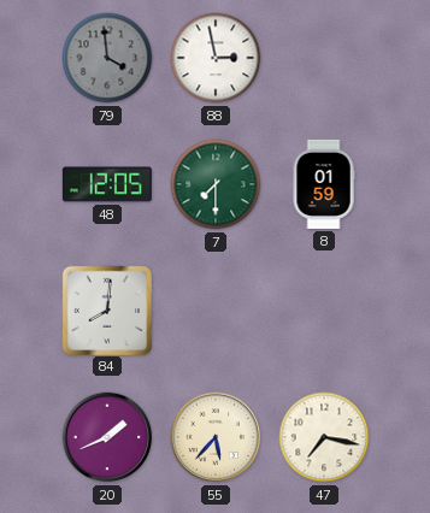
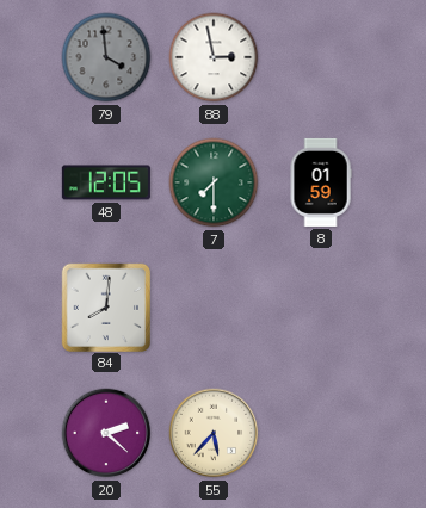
20: 1:41 -> 2:22
47: 7:17 -> none
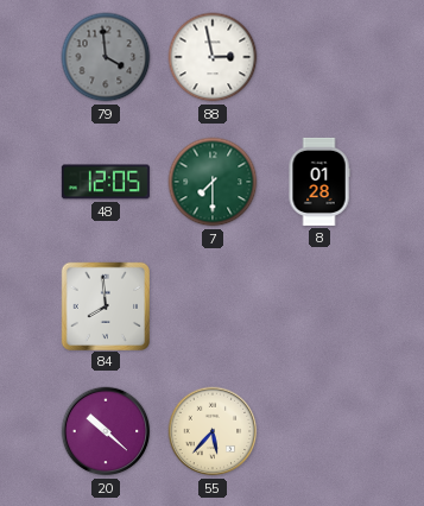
8: 01:59 -> 01:28
84: 8:01 -> 7:59
20: 2:22 -> 10:22
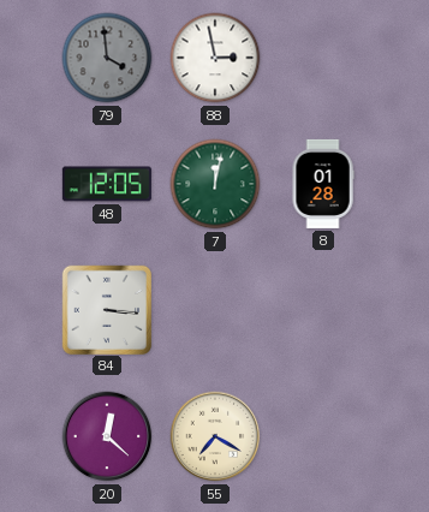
7: 7:30 -> 12:02
84: 7:59 -> 3:16
20: 10:22 -> 12:22
55: 5:37 -> 7:20
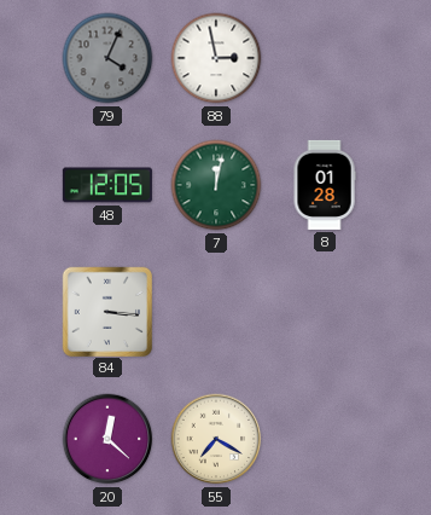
79: 3:59 -> 4:04
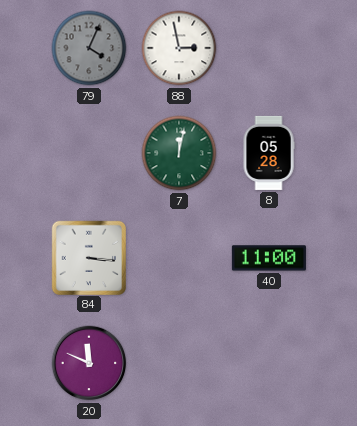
48: 12:05 -> none
8: 01:28 -> 05:28
40: none -> 11:00
20: 12:22 -> 11:49
55: 7:20 -> none
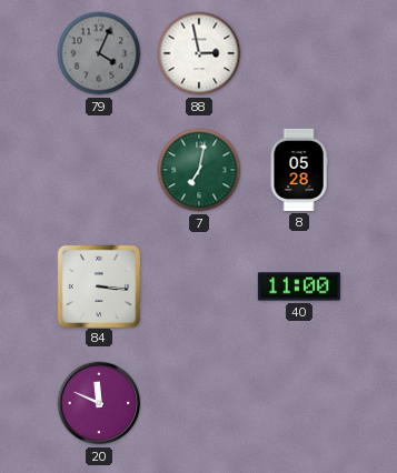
7: 12:02 -> 7:02
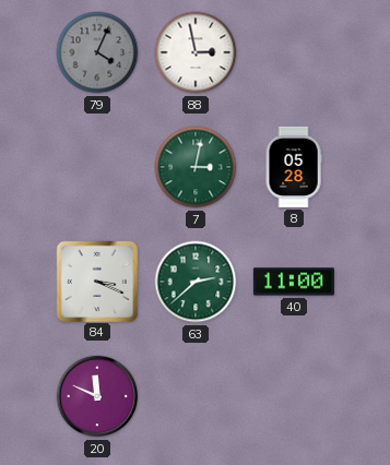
7: 7:02 -> 3:02
84: 3:16 -> 3:19
63: none -> 2:38
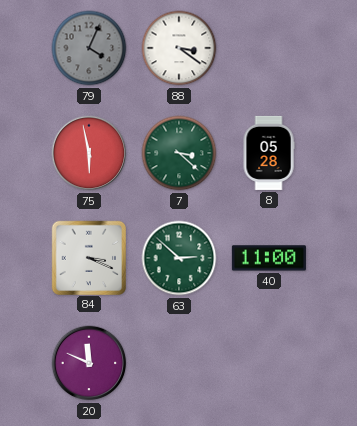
88: 2:58 -> 3:21
75: none -> 5:58
7: 3:02 -> 3:22
63: 2:38 -> 2:52
